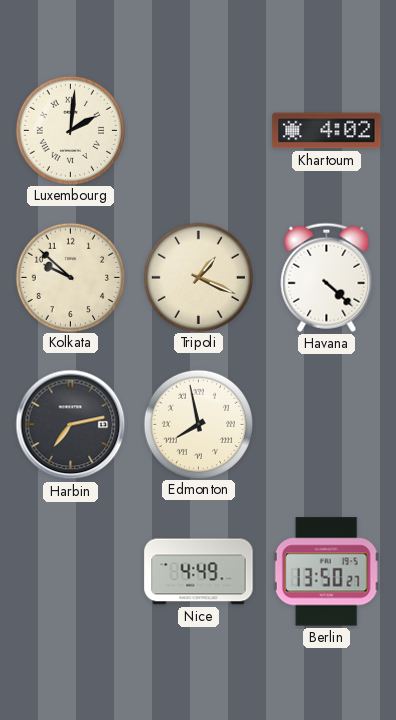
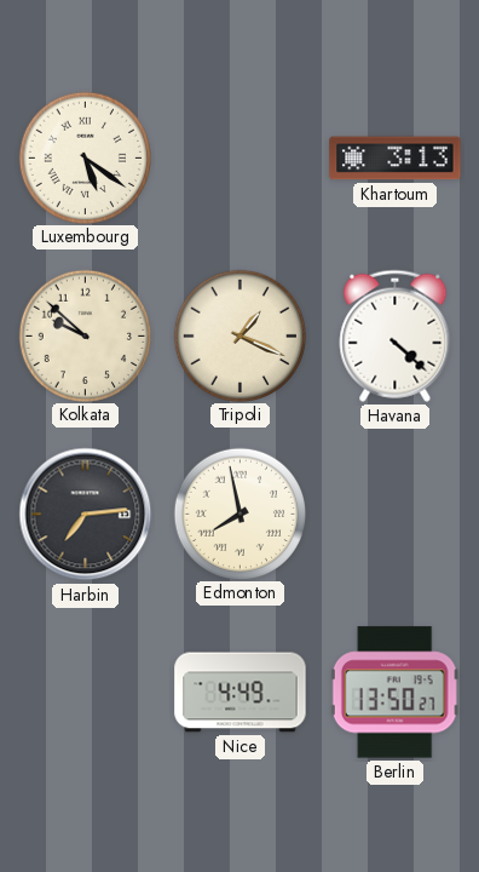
Luxembourg: 2:01 -> 5:21
Khartoum: 4:02 -> 3:13
Harbin: 7:13 -> 7:14
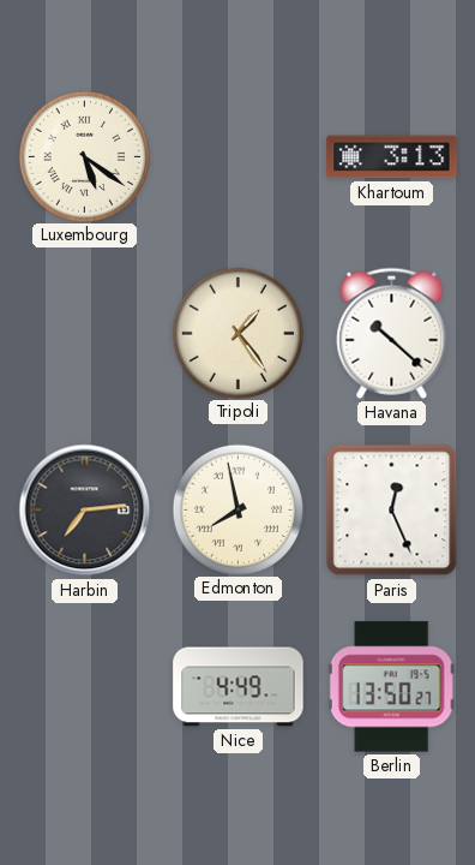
Kolkata: 9:52 -> none
Tripoli: 1:19 -> 1:24
Havana: 4:22 -> 10:22
Paris: none -> 12:26
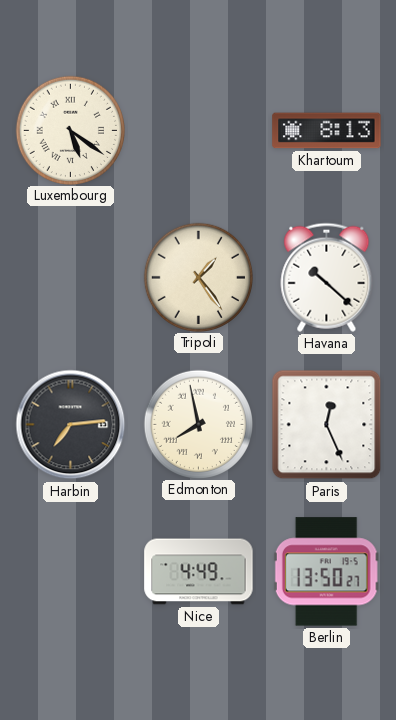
Khartoum: 3:13 -> 8:13
